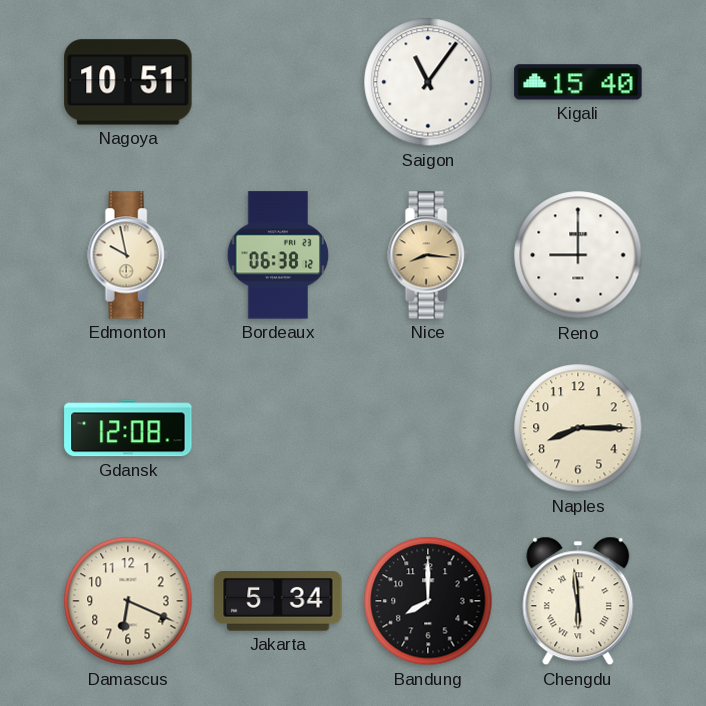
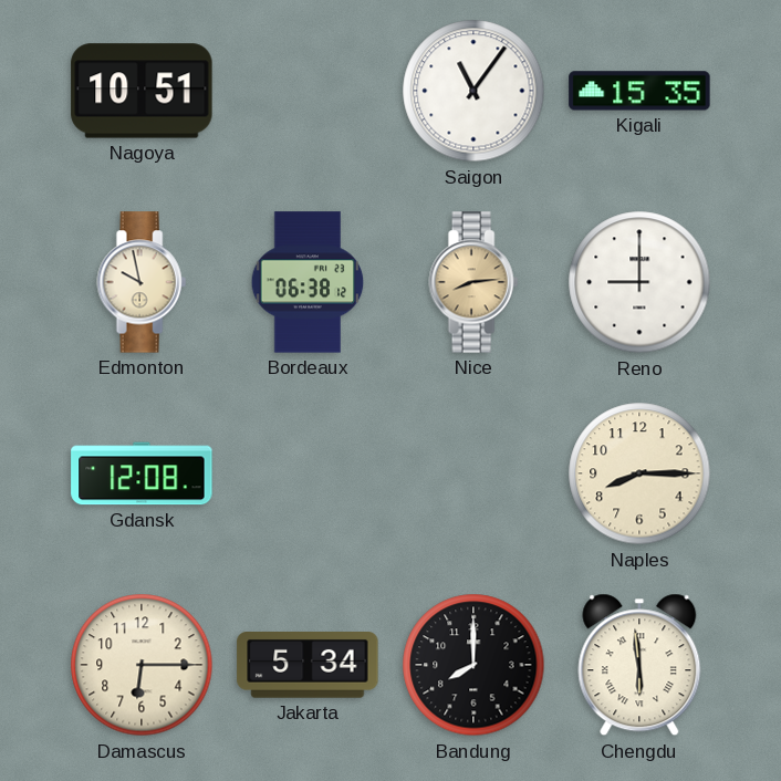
Kigali: 15:40 -> 15:35
Nice: 8:16 -> 8:14
Damascus: 6:19 -> 6:15
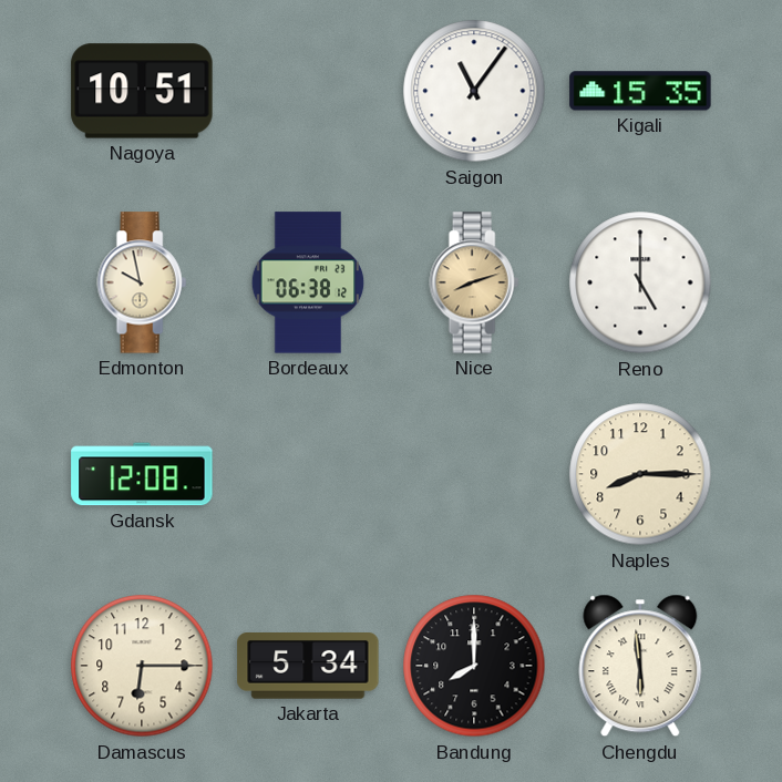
Nice: 8:14 -> 8:12
Reno: 9:00 -> 5:00
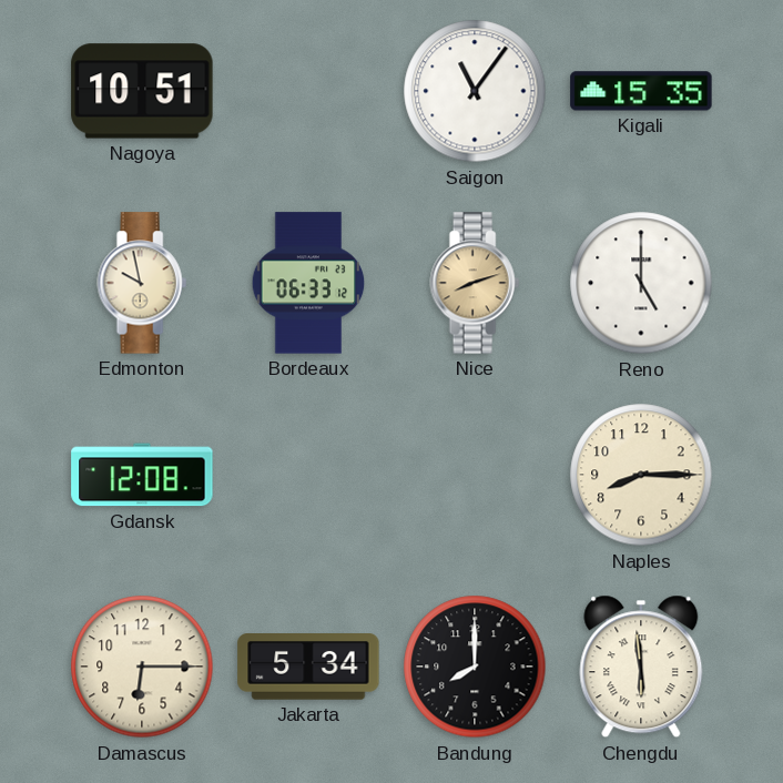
Bordeaux: 06:38 -> 06:33
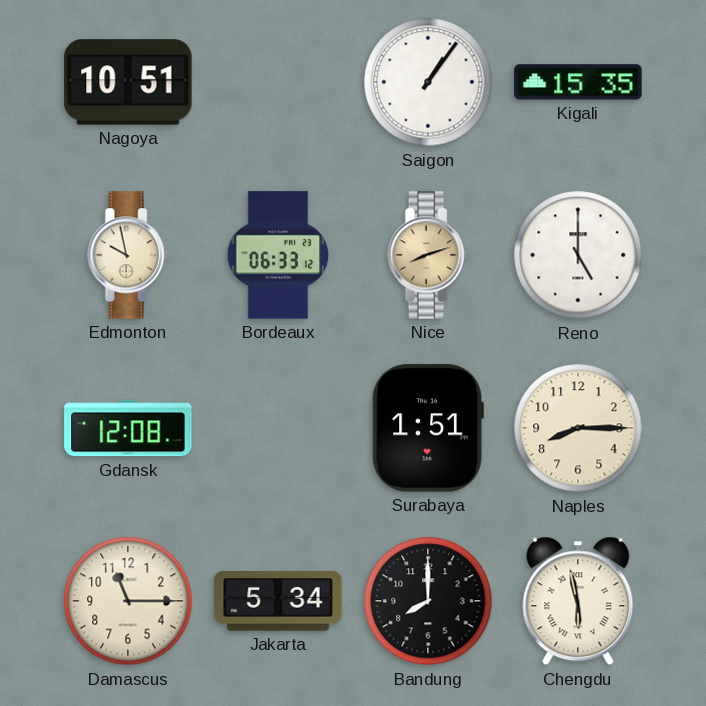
Saigon: 11:06 -> 1:06
Surabaya: none -> 1:51
Damascus: 6:15 -> 11:15
Chengdu: 5:59 -> 5:58
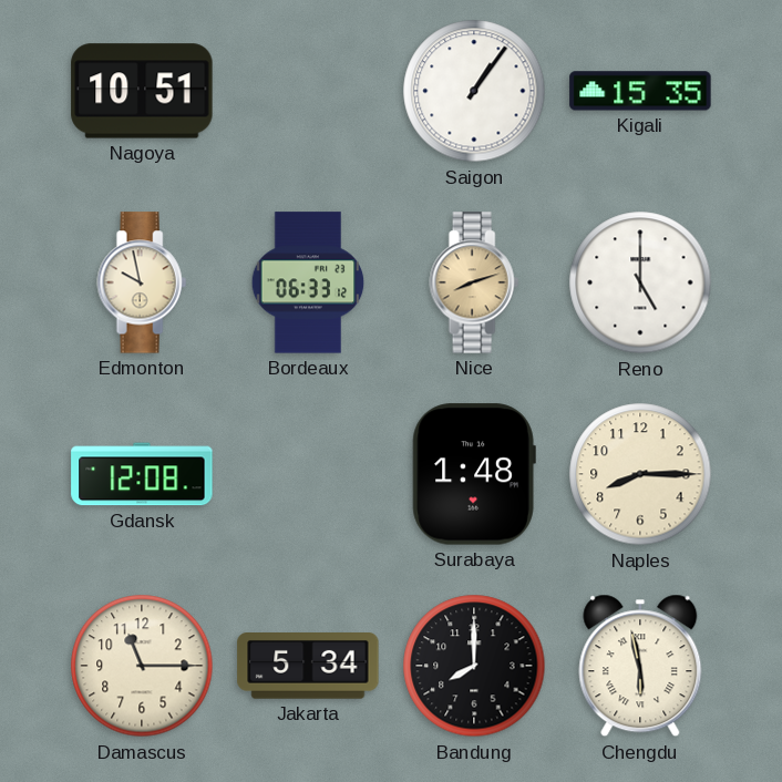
Surabaya: 1:51 -> 1:48
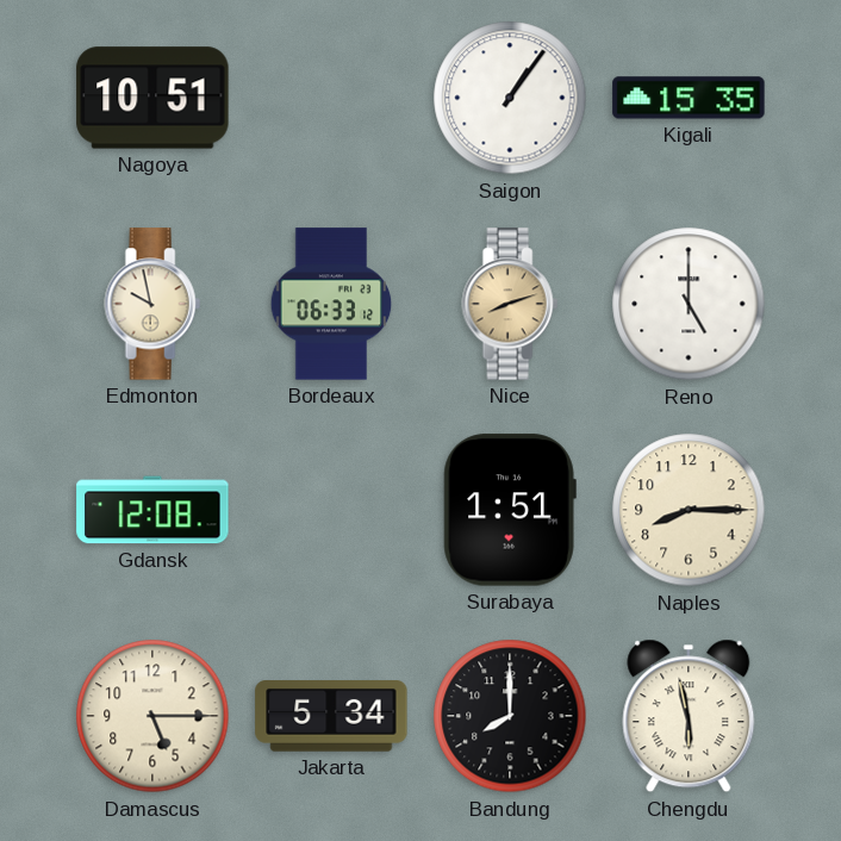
Surabaya: 1:48 -> 1:51
Damascus: 11:15 -> 5:15
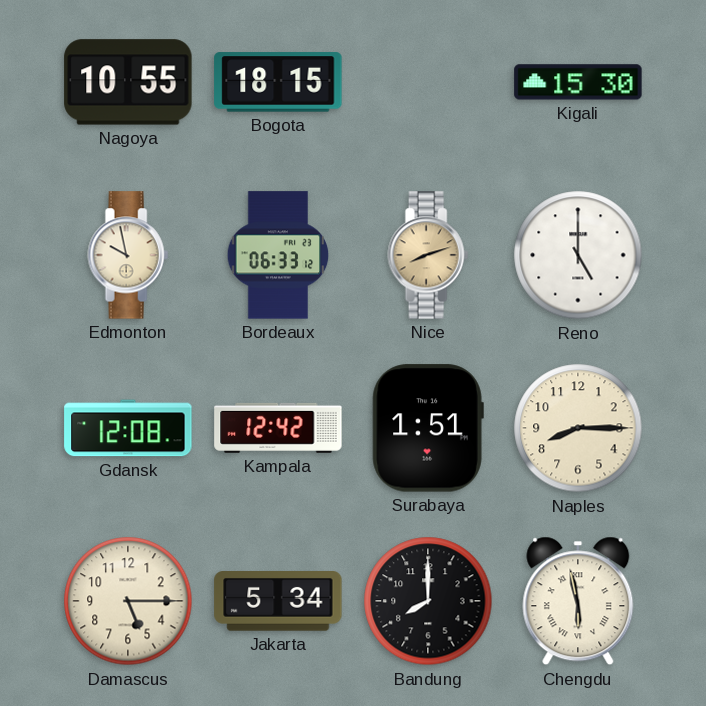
Nagoya: 10:51 -> 10:55
Bogota: none -> 18:15
Saigon: 1:06 -> none
Kigali: 15:35 -> 15:30
Kampala: none -> 12:42
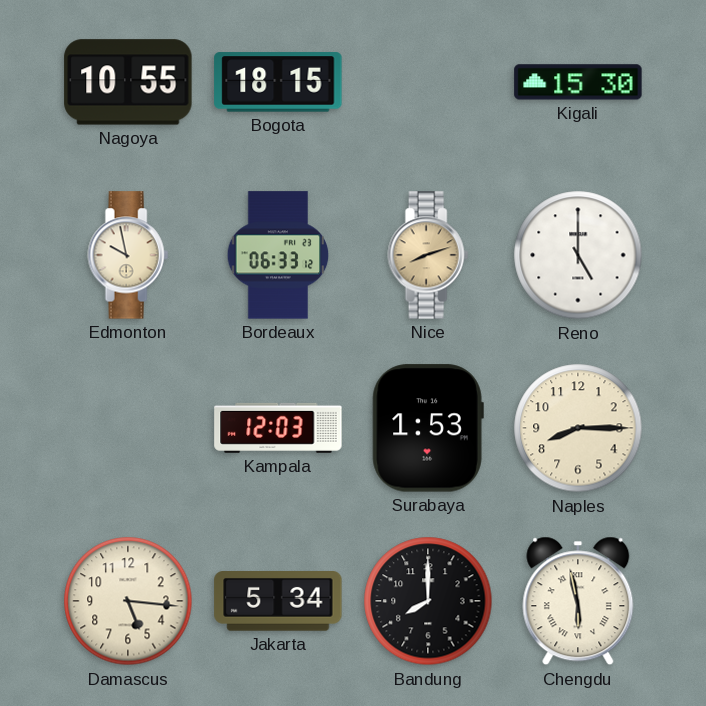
Gdansk: 12:08 -> none
Kampala: 12:42 -> 12:03
Surabaya: 1:51 -> 1:53
Damascus: 5:15 -> 5:16
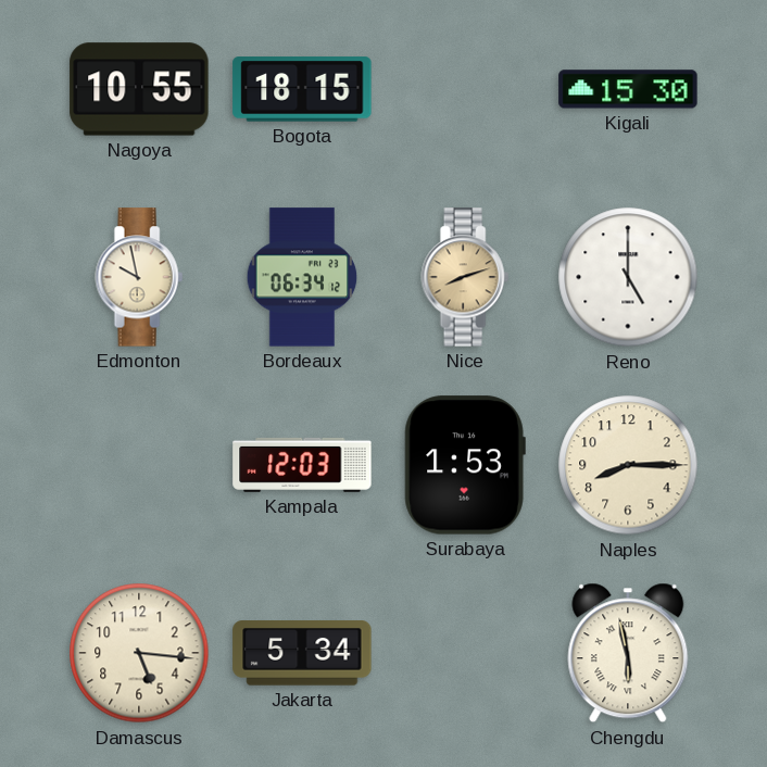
Bordeaux: 06:33 -> 06:34
Bandung: 8:00 -> none
